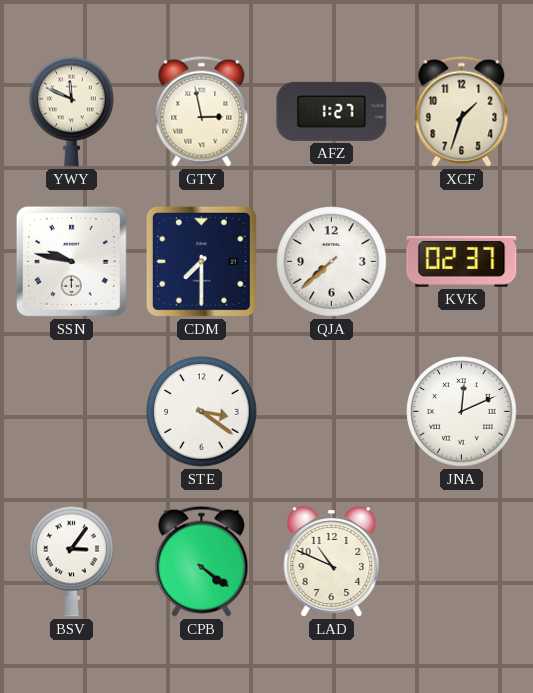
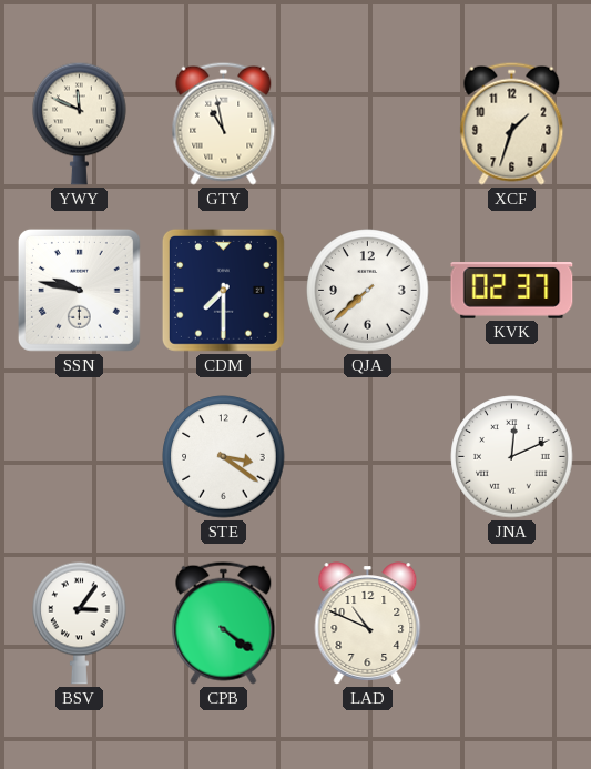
GTY: 2:58 -> 10:58
AFZ: 1:27 -> none
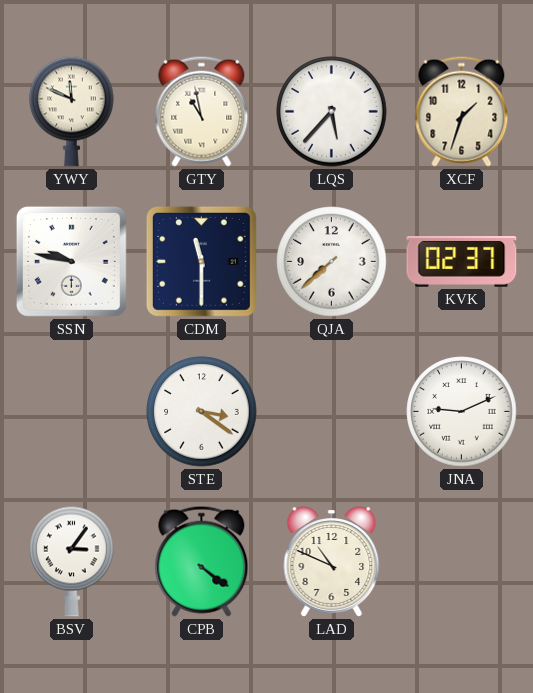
LQS: none -> 5:37
CDM: 7:30 -> 11:30
JNA: 12:11 -> 9:11
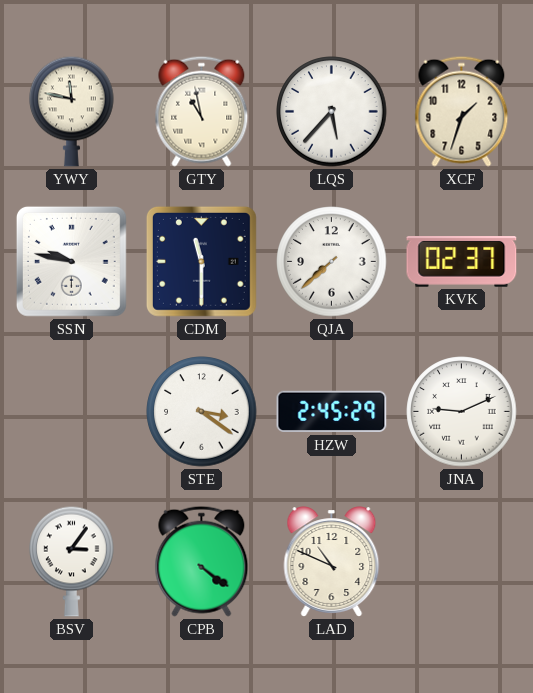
YWY: 11:49 -> 11:47
HZW: none -> 2:45
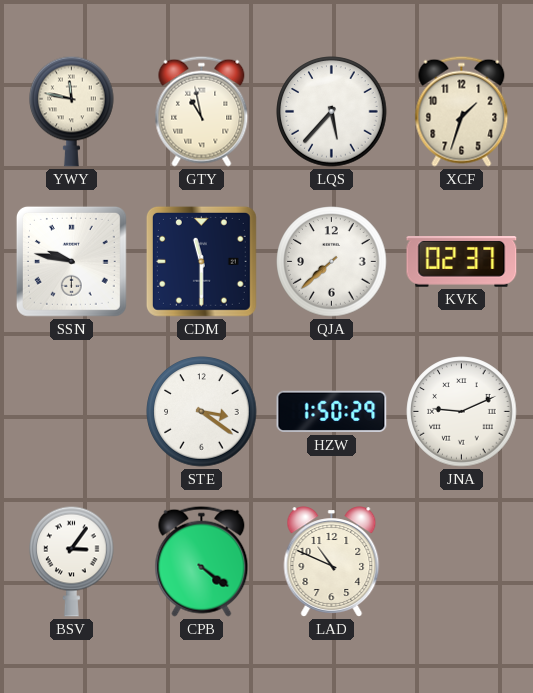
HZW: 2:45 -> 1:50
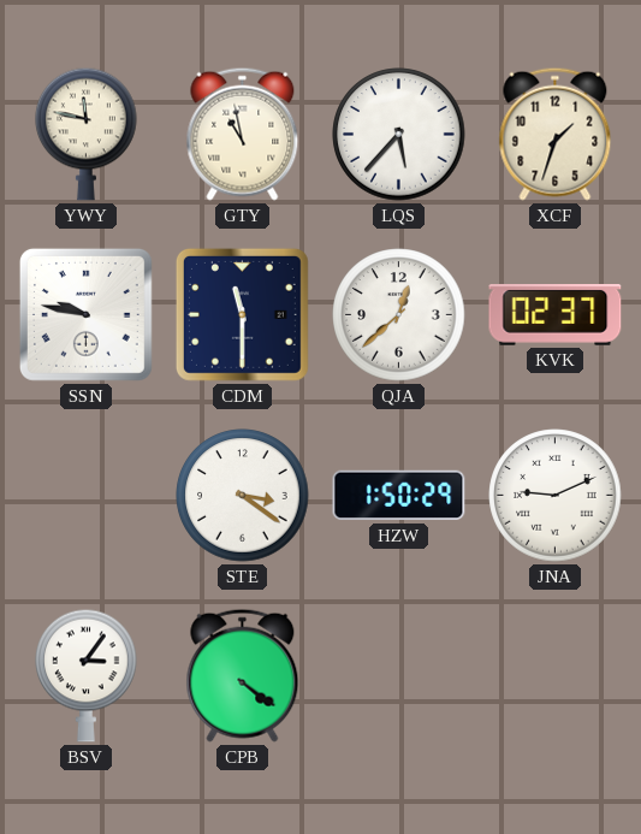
QJA: 7:38 -> 12:38
LAD: 10:49 -> none
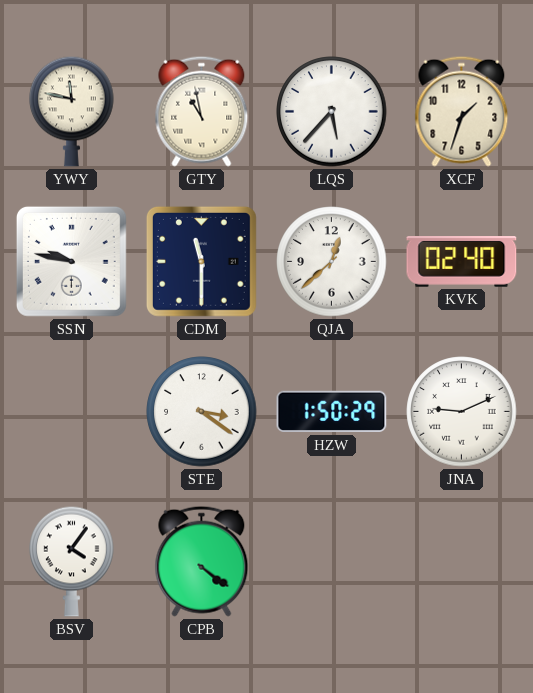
KVK: 02:37 -> 02:40
BSV: 3:06 -> 4:06
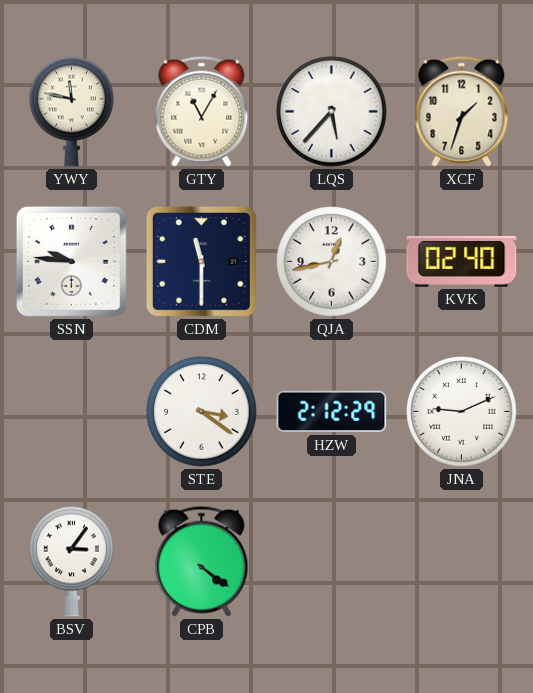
GTY: 10:58 -> 11:05
SSN: 9:47 -> 9:46
QJA: 12:38 -> 12:43
HZW: 1:50 -> 2:12
BSV: 4:06 -> 3:06
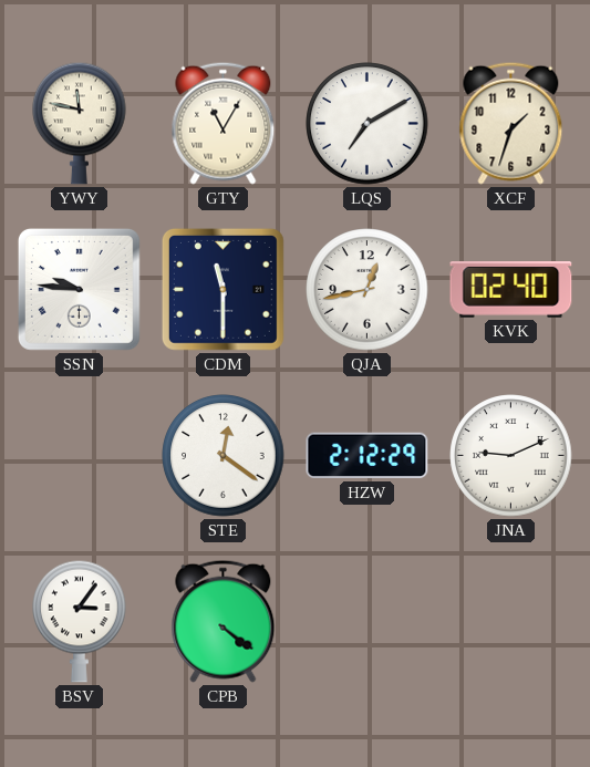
LQS: 5:37 -> 7:10
STE: 3:21 -> 12:21
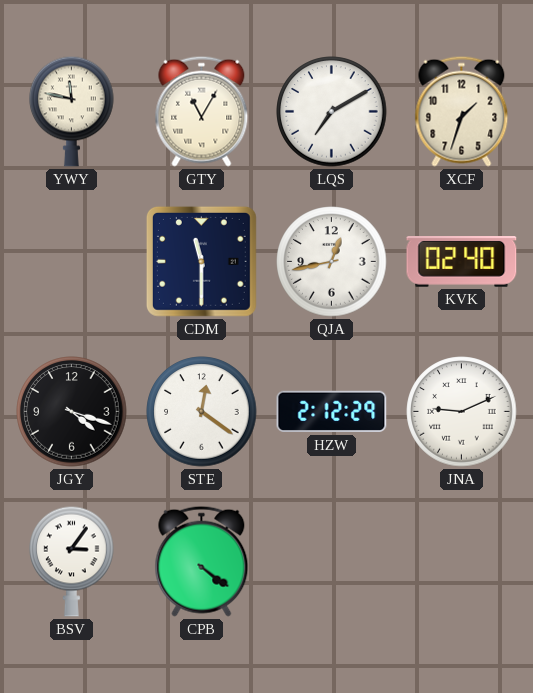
SSN: 9:46 -> none
JGY: none -> 4:18
